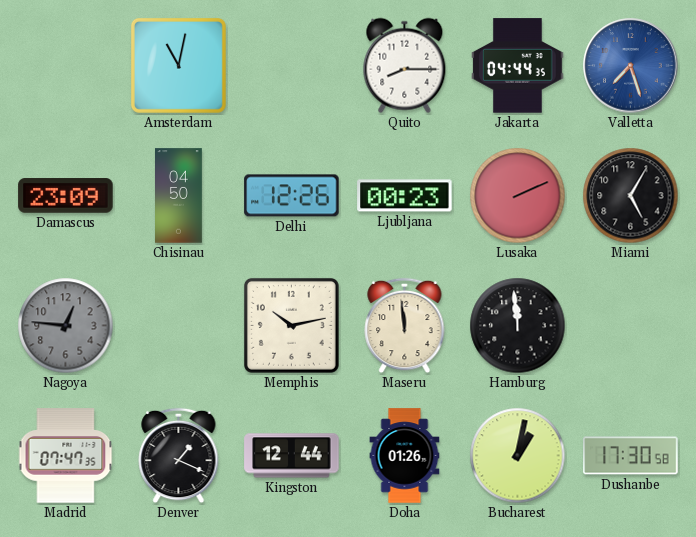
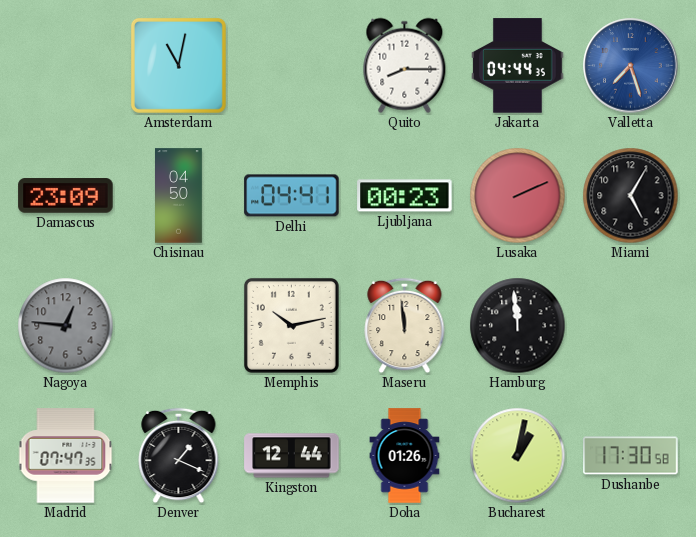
Delhi: 12:26 -> 04:41
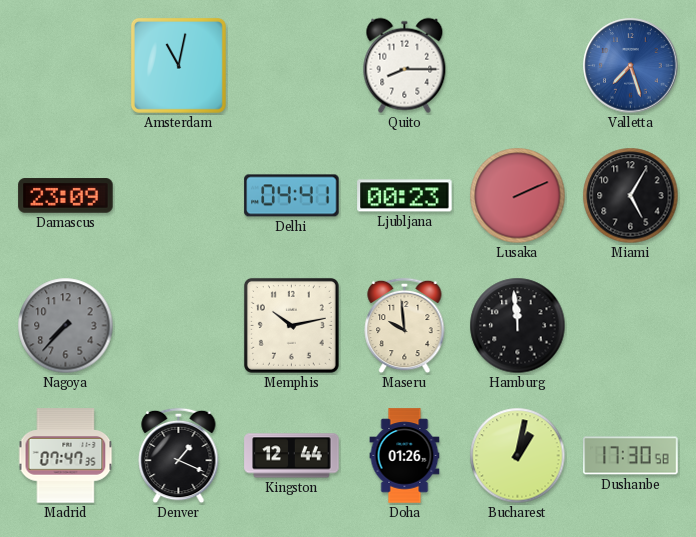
Jakarta: 04:44 -> none
Chisinau: 04:50 -> none
Nagoya: 12:46 -> 7:37
Maseru: 11:59 -> 9:59
